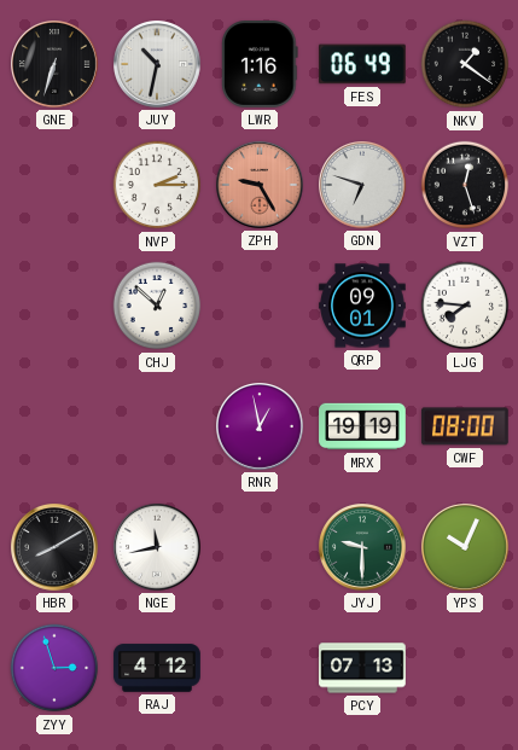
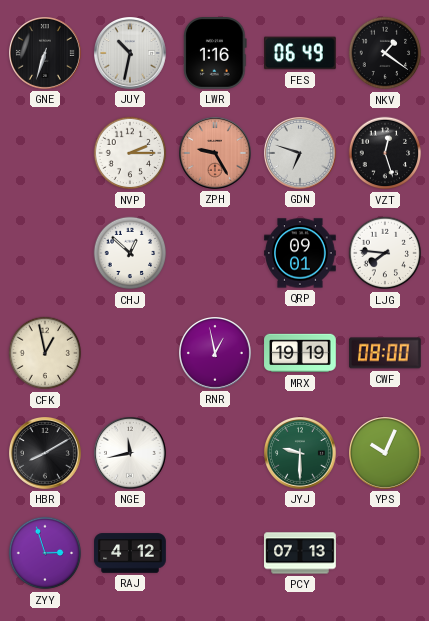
CFK: none -> 12:58
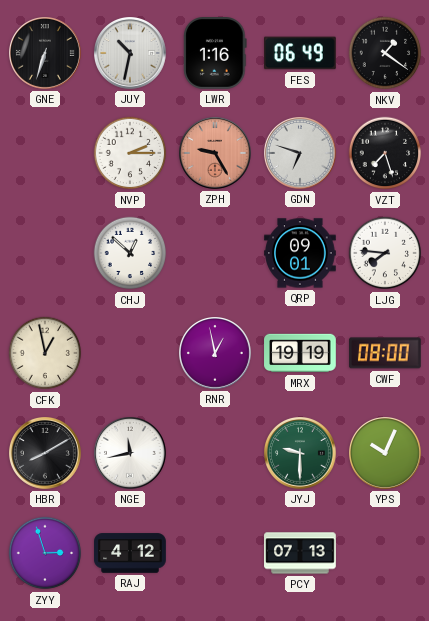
VZT: 12:27 -> 7:27
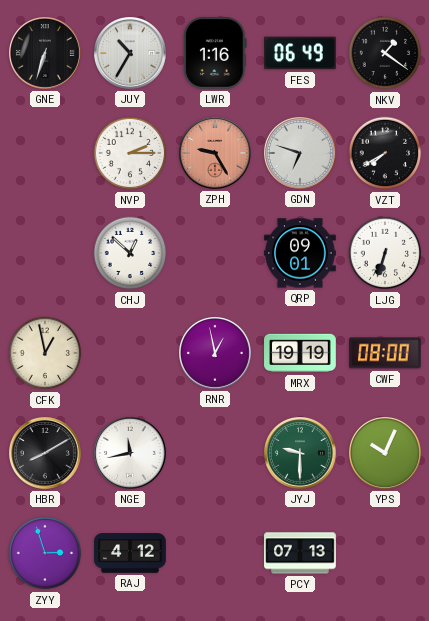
JUY: 10:32 -> 10:35
VZT: 7:27 -> 7:40
LJG: 7:46 -> 6:33
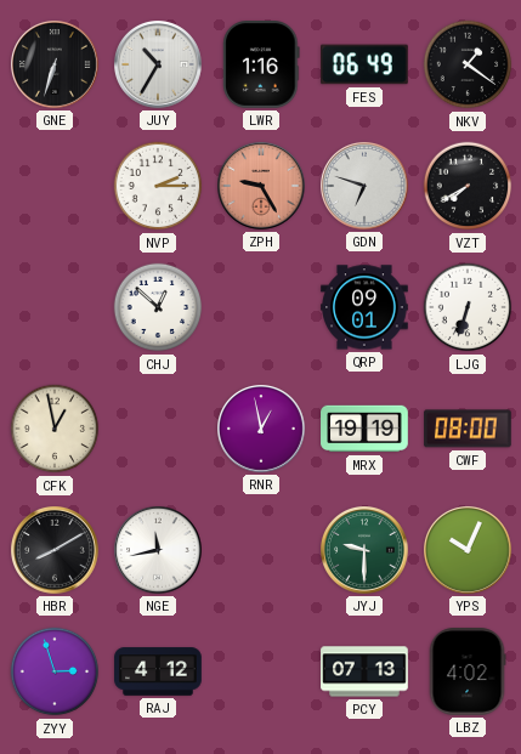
LBZ: none -> 4:02
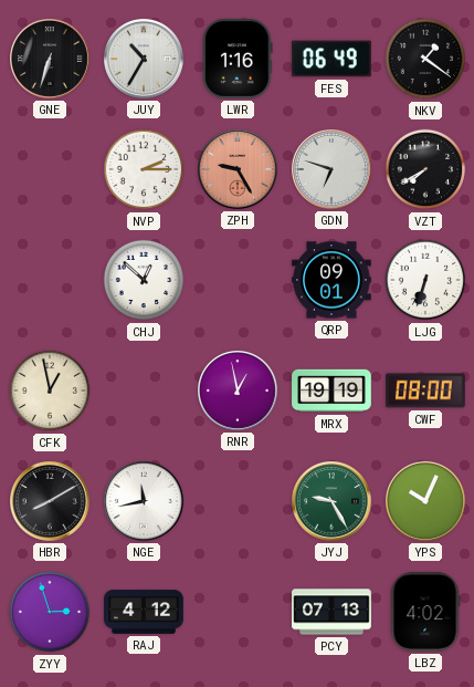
JYJ: 9:30 -> 9:25
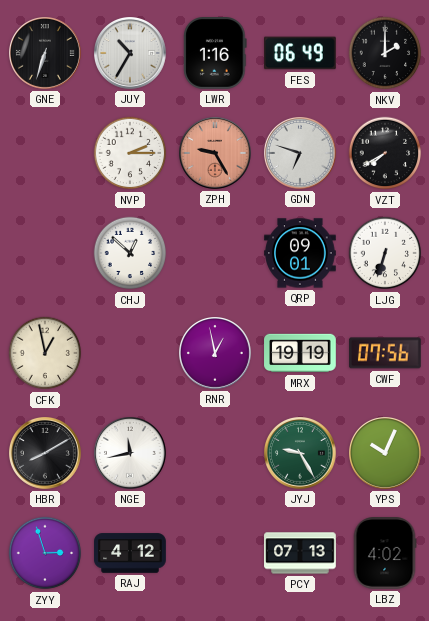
NKV: 1:21 -> 2:00
CWF: 08:00 -> 07:56
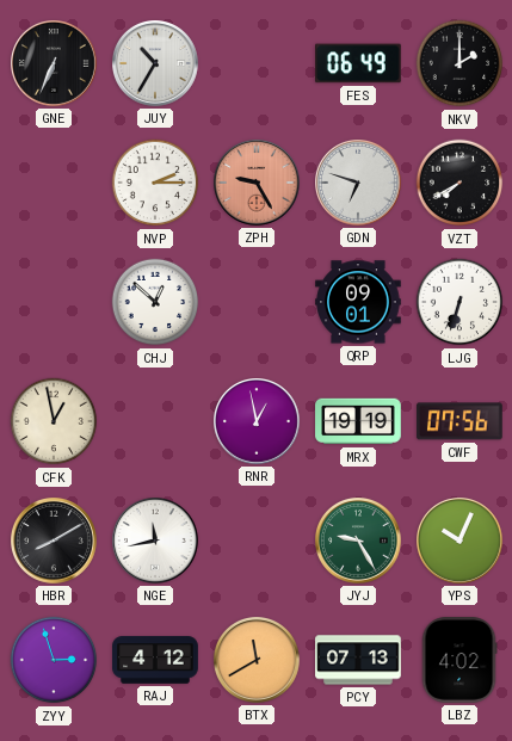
GNE: 6:33 -> 6:34
LWR: 1:16 -> none
BTX: none -> 11:40
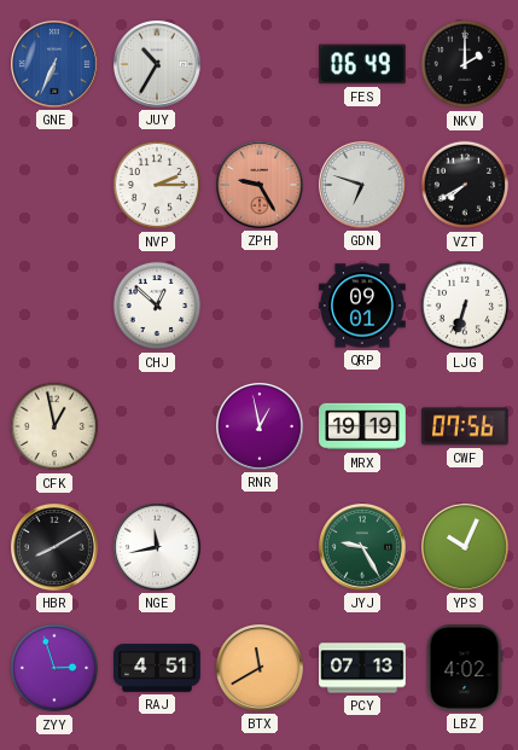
GNE dial: black -> blue
RAJ: 4:12 -> 4:51
